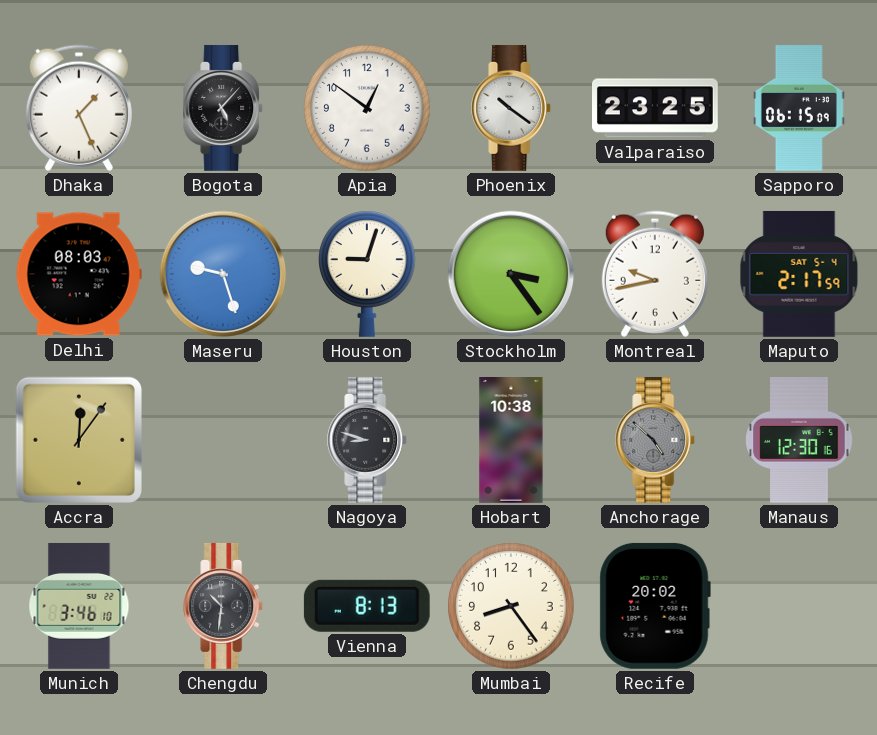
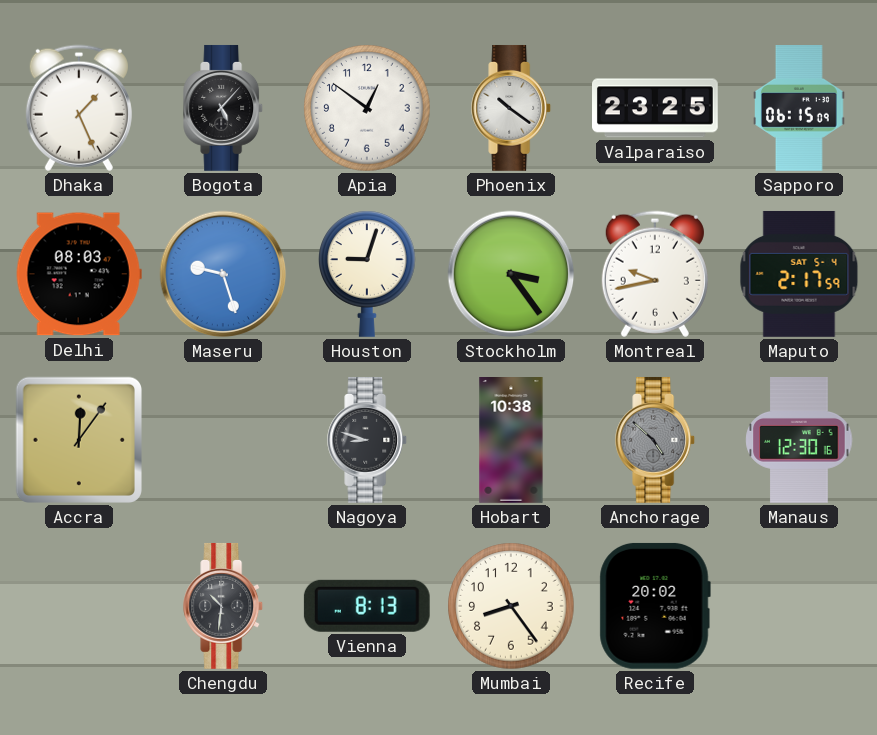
Munich: 3:46 -> none
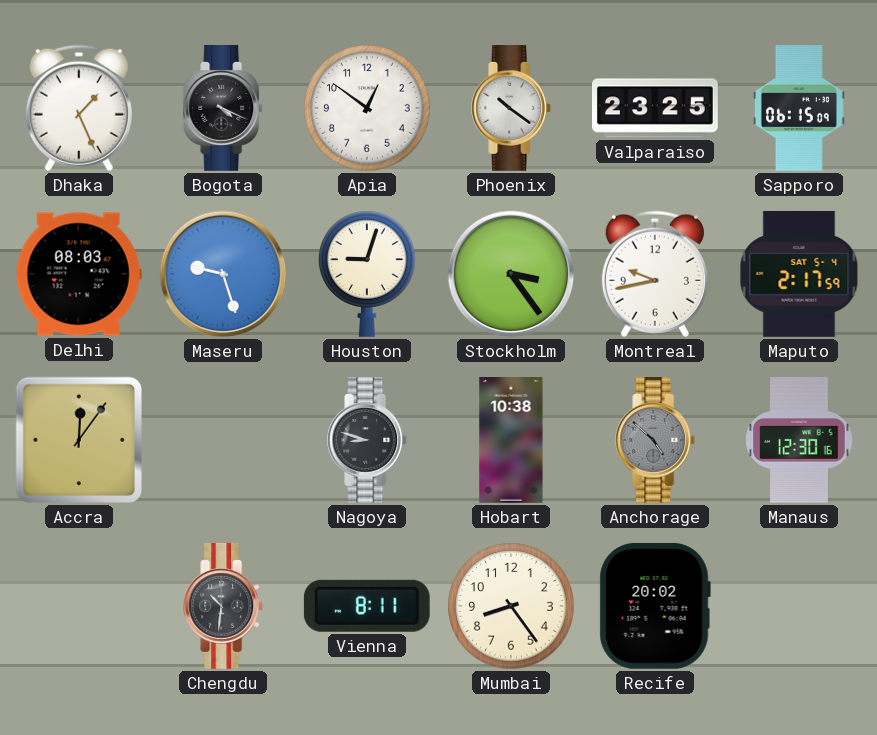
Bogota: 5:07 -> 4:19
Vienna: 8:13 -> 8:11
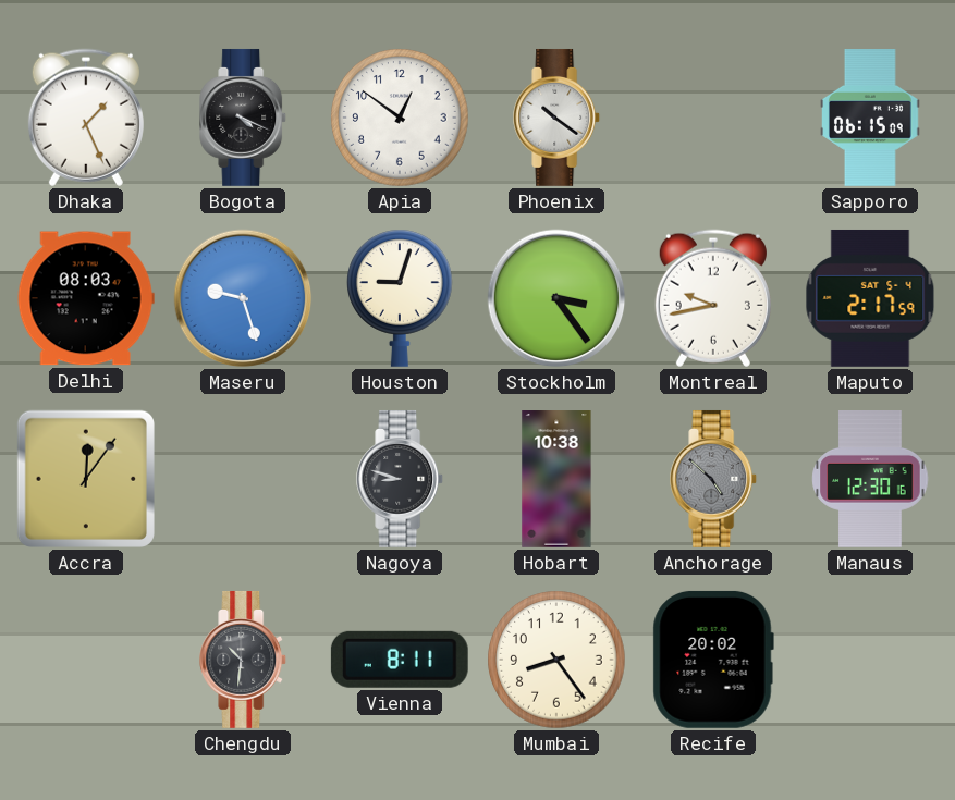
Valparaiso: 23:25 -> none
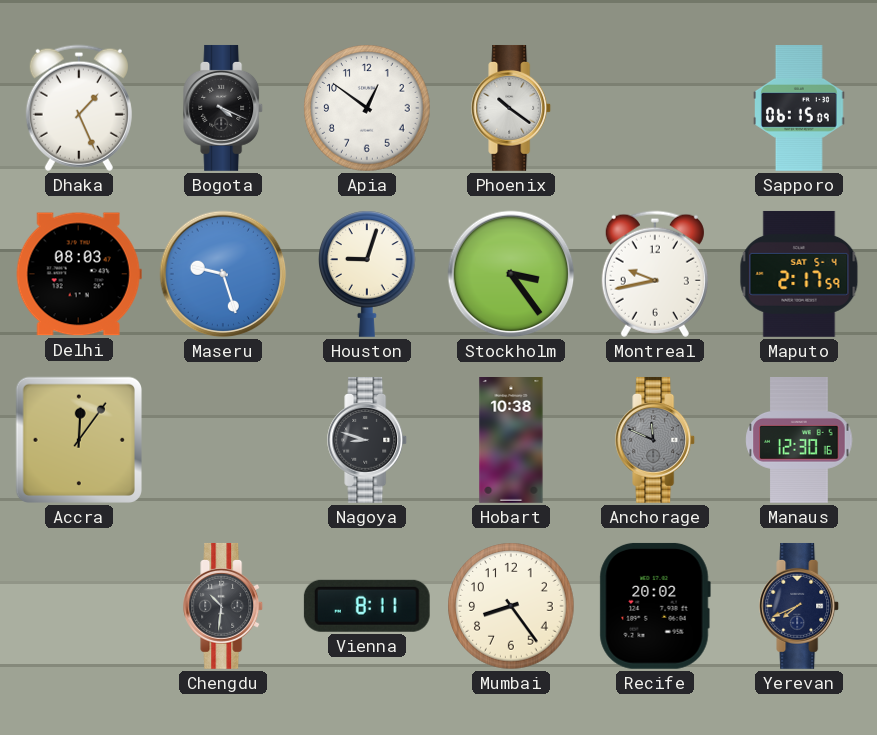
Anchorage: 4:52 -> 11:49
Yerevan: none -> 7:41
